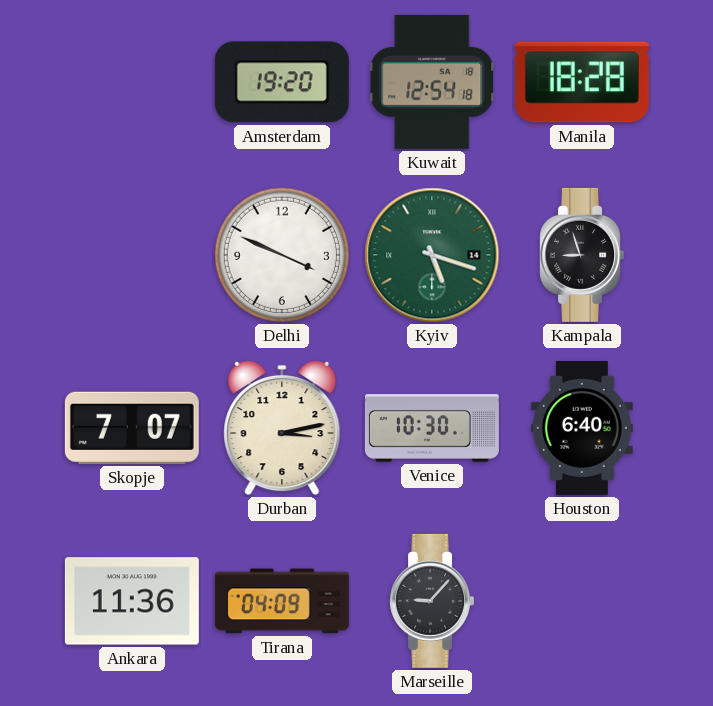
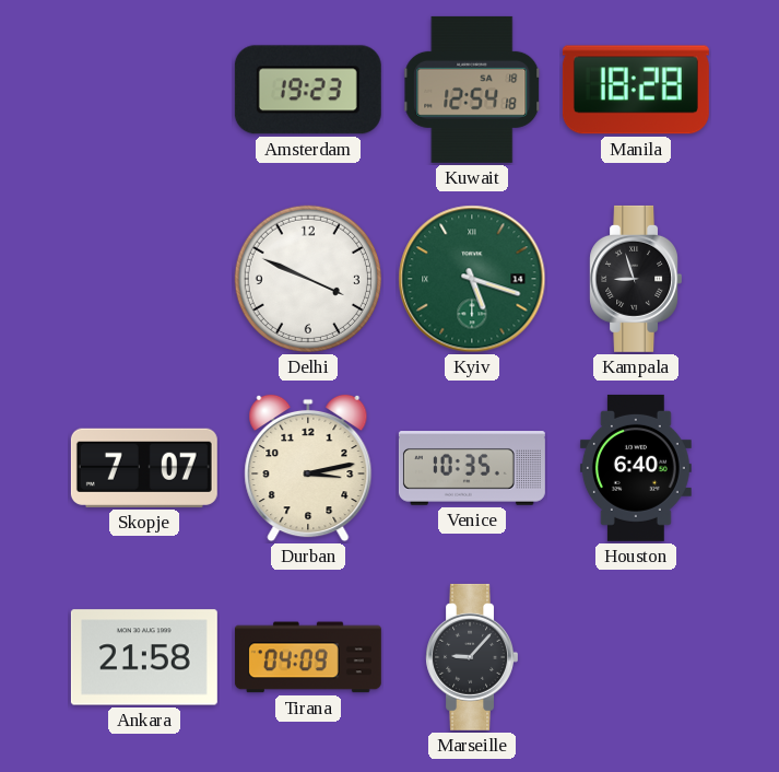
Amsterdam: 19:20 -> 19:23
Venice: 10:30 -> 10:35
Ankara: 11:36 -> 21:58
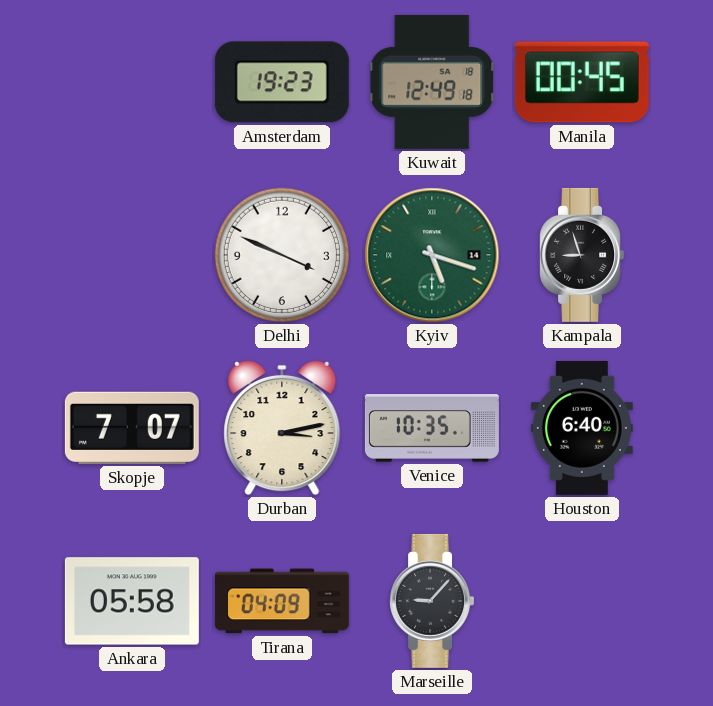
Kuwait: 12:54 -> 12:49
Manila: 18:28 -> 00:45
Ankara: 21:58 -> 05:58
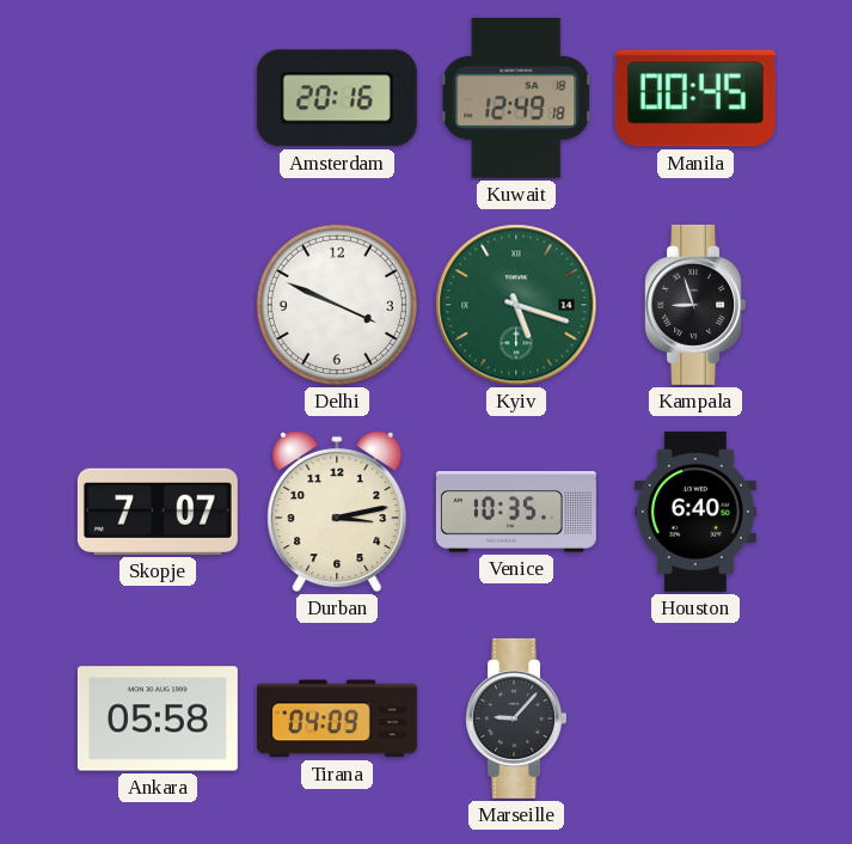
Amsterdam: 19:23 -> 20:16
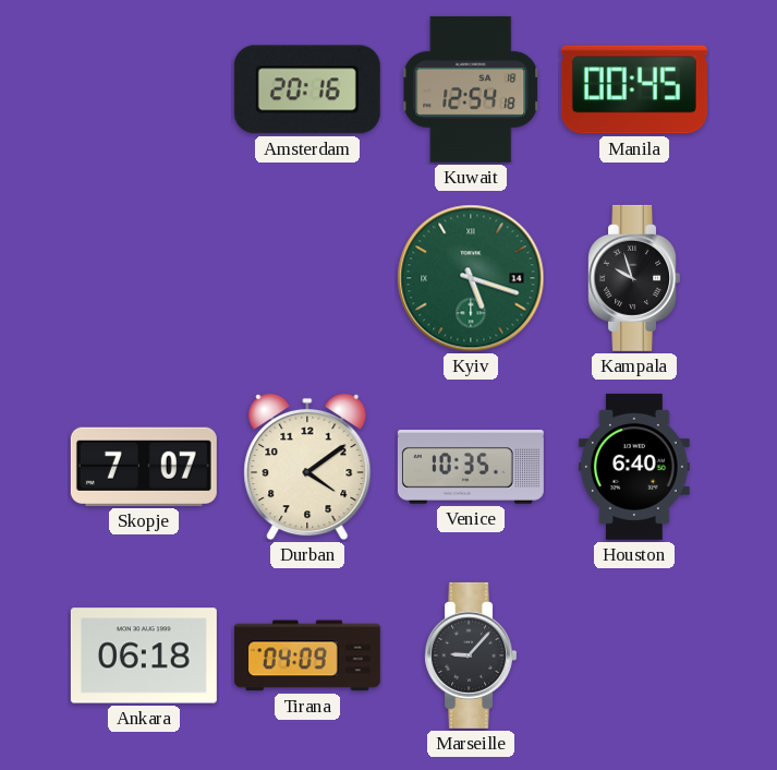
Kuwait: 12:49 -> 12:54
Delhi: 3:49 -> none
Kampala: 8:57 -> 9:57
Durban: 3:13 -> 4:09
Ankara: 05:58 -> 06:18
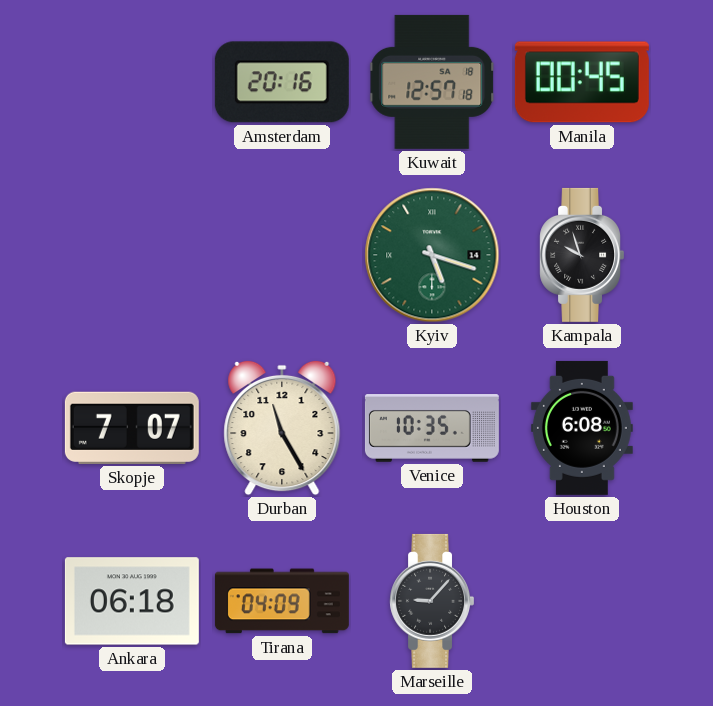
Kuwait: 12:54 -> 12:57
Durban: 4:09 -> 11:25
Houston: 6:40 -> 6:08
